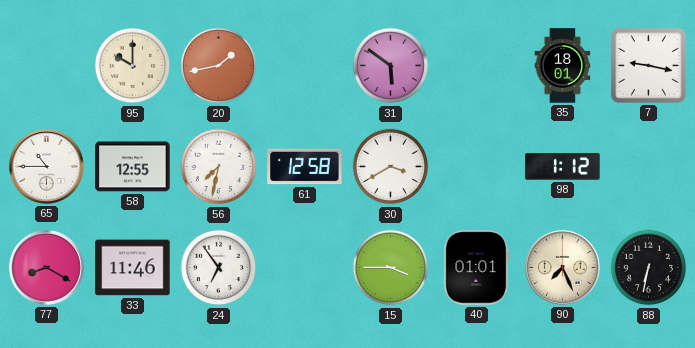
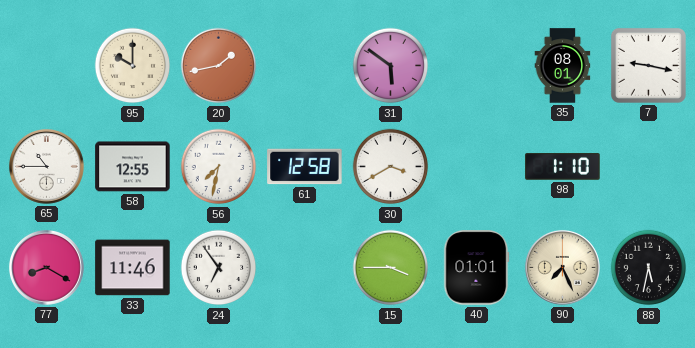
35: 18:01 -> 08:01
98: 1:12 -> 1:10
88: 6:32 -> 5:32
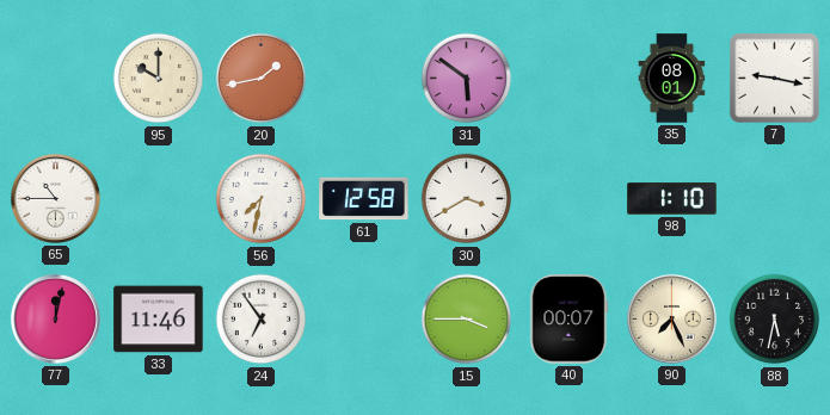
58: 12:55 -> none
77: 8:20 -> 12:02
40: 01:01 -> 00:07
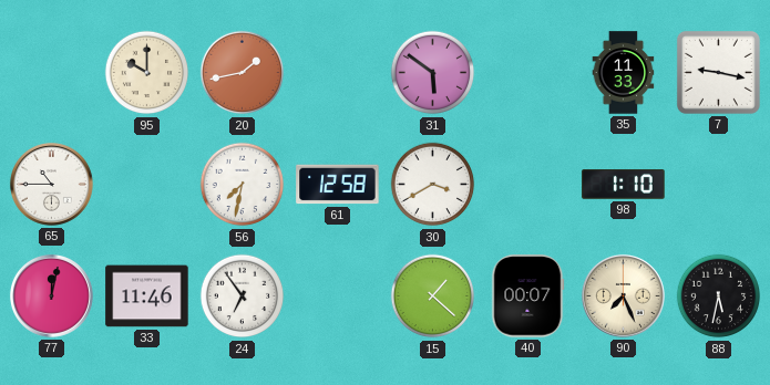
35: 08:01 -> 11:33
15: 3:45 -> 1:22
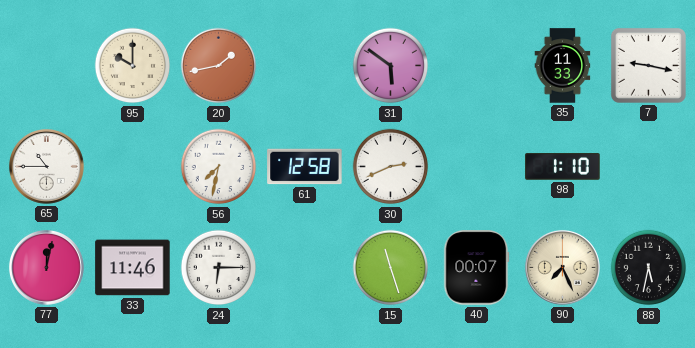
30: 3:40 -> 2:41
24: 6:54 -> 6:15
15: 1:22 -> 11:27
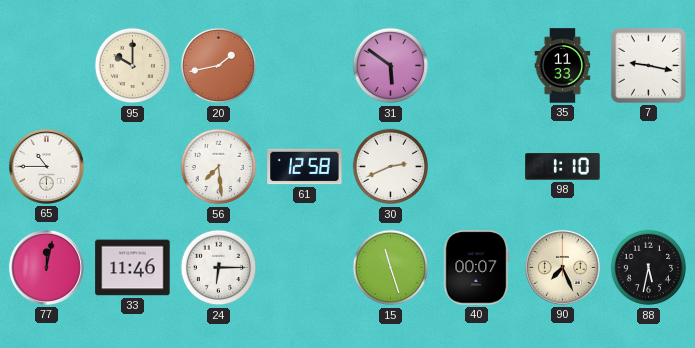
56: 7:32 -> 7:29
